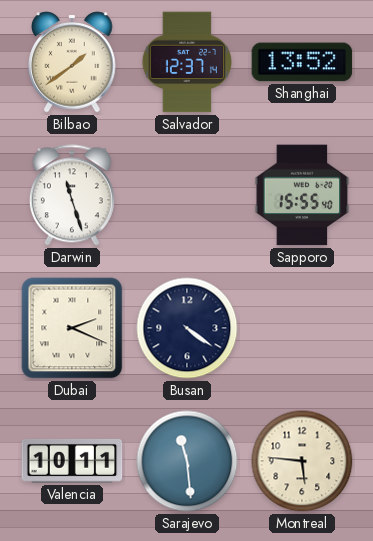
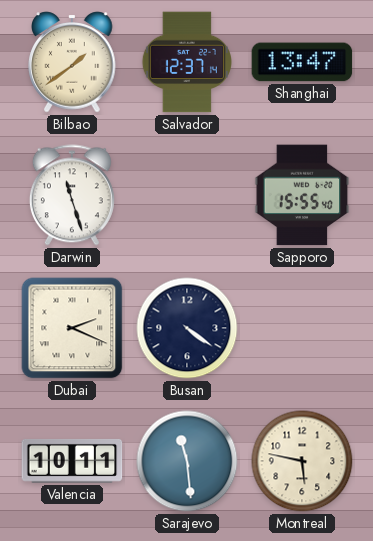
Shanghai: 13:52 -> 13:47
Montreal: 5:46 -> 5:47
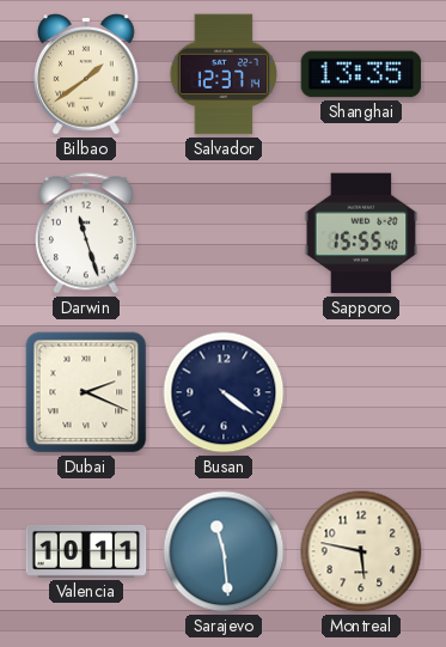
Shanghai: 13:47 -> 13:35
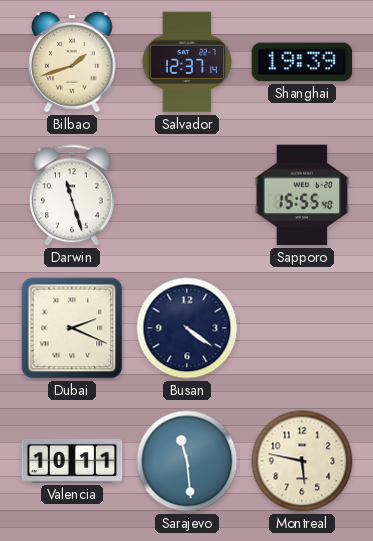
Bilbao: 1:39 -> 1:42
Shanghai: 13:35 -> 19:39
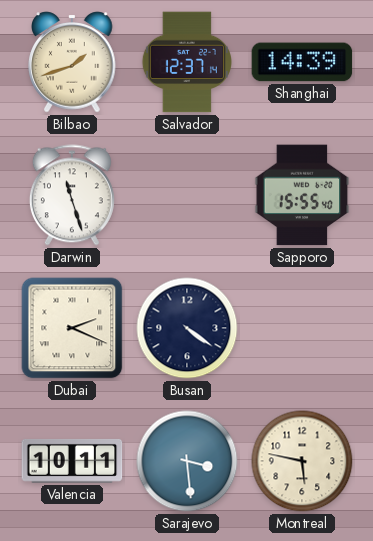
Shanghai: 19:39 -> 14:39
Sarajevo: 11:29 -> 3:29
